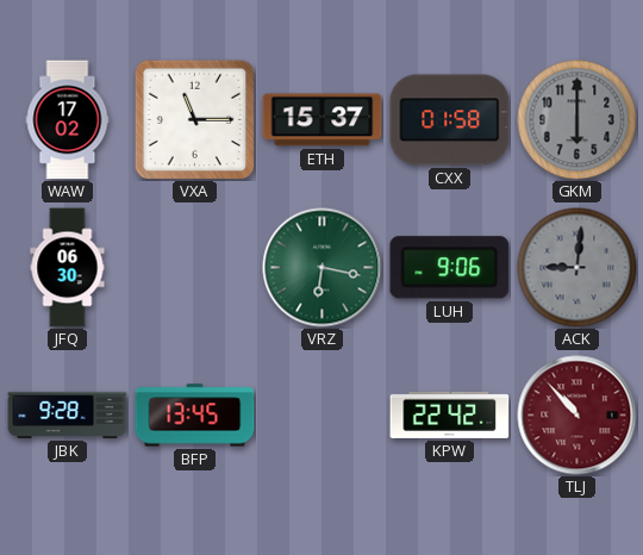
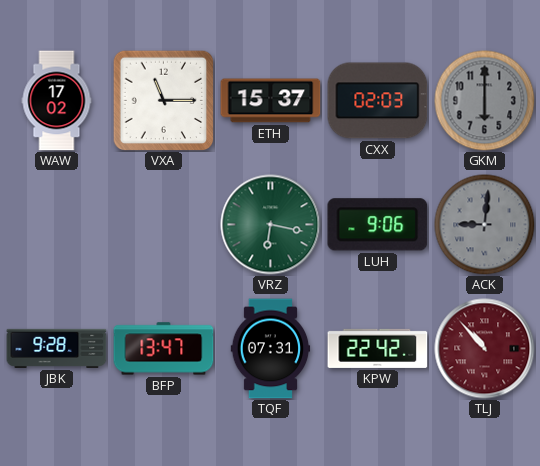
CXX: 01:58 -> 02:03
JFQ: 06:30 -> none
BFP: 13:45 -> 13:47
TQF: none -> 07:31
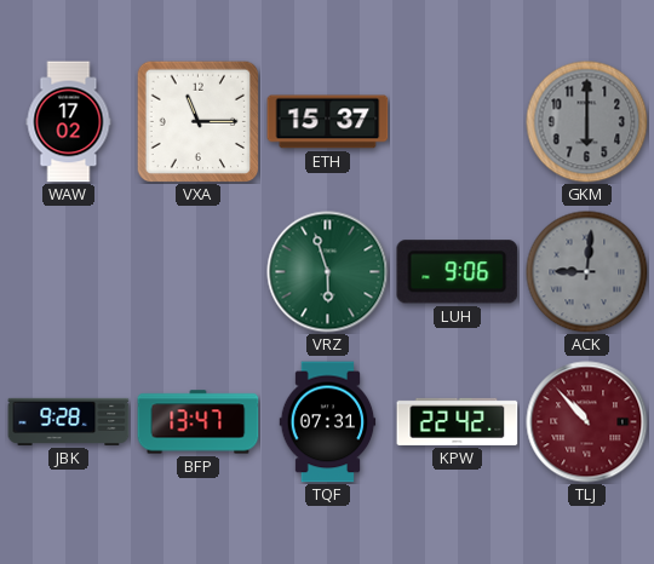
CXX: 02:03 -> none
VRZ: 6:17 -> 5:57
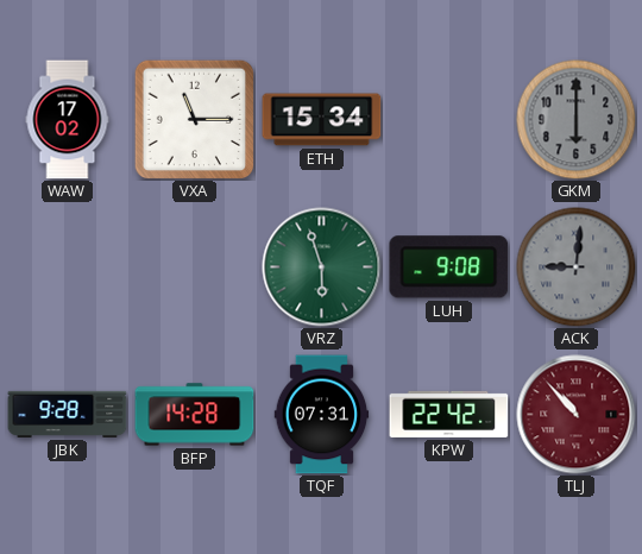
ETH: 15:37 -> 15:34
LUH: 9:06 -> 9:08
BFP: 13:47 -> 14:28
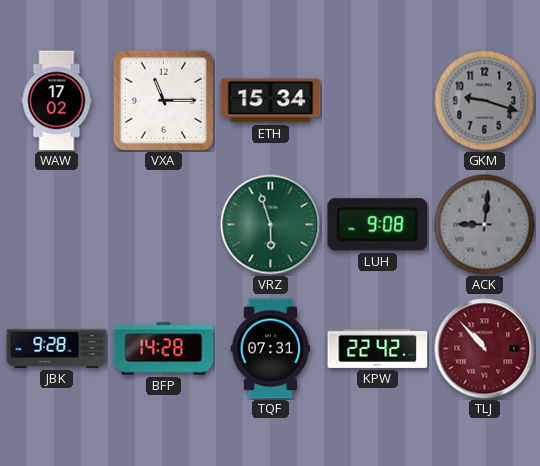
GKM: 6:00 -> 9:18
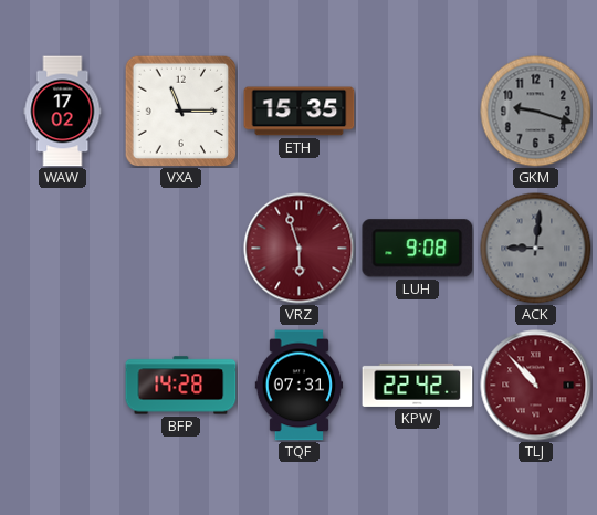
ETH: 15:34 -> 15:35
VRZ dial: green -> burgundy
JBK: 9:28 -> none
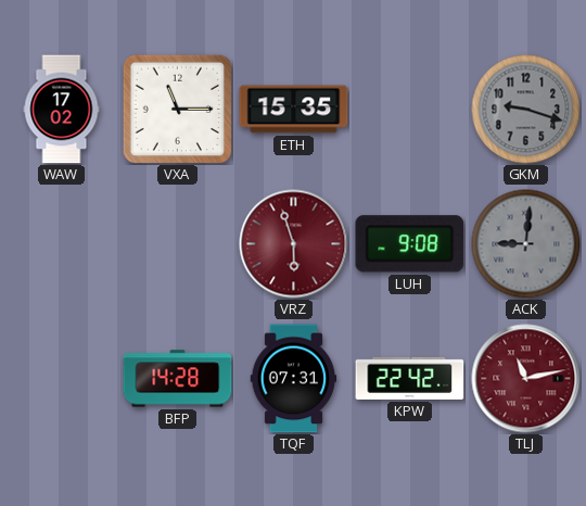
TLJ: 10:53 -> 11:13
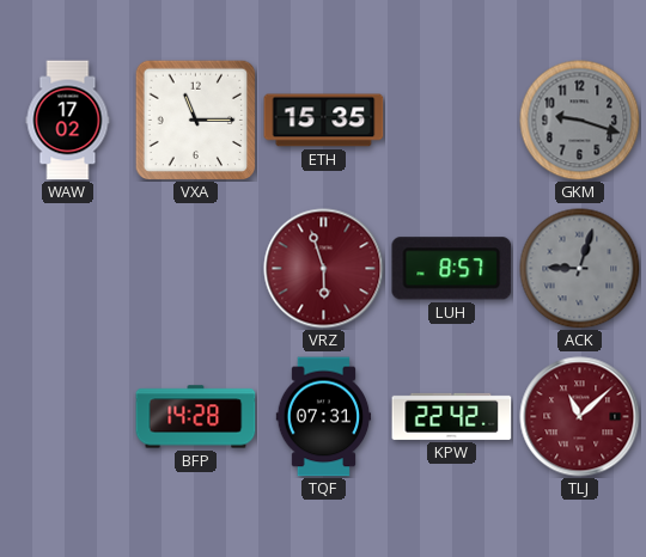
LUH: 9:08 -> 8:57
ACK: 9:01 -> 9:03
TLJ: 11:13 -> 11:08
